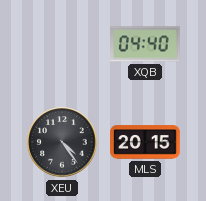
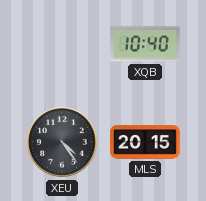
XQB: 04:40 -> 10:40
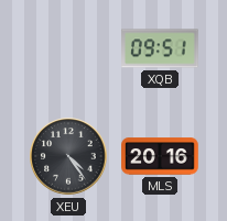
XQB: 10:40 -> 09:51
MLS: 20:15 -> 20:16
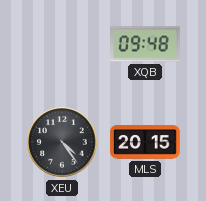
XQB: 09:51 -> 09:48
MLS: 20:16 -> 20:15
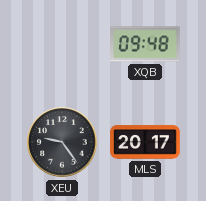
XEU: 4:24 -> 9:24
MLS: 20:15 -> 20:17
